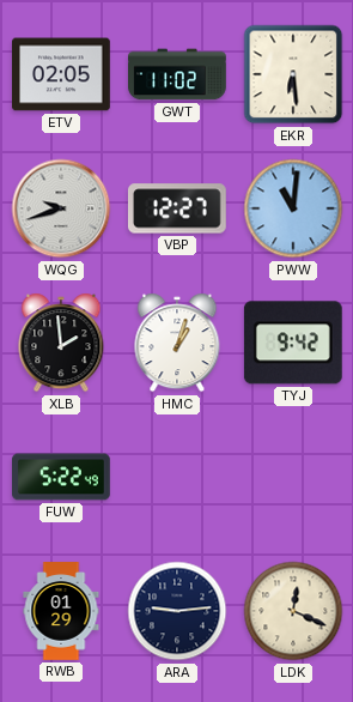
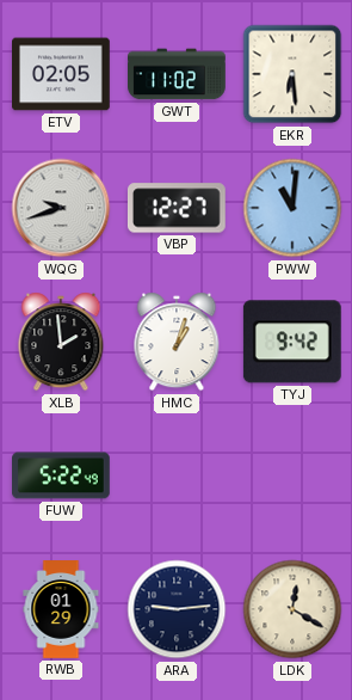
LDK: 12:19 -> 12:20
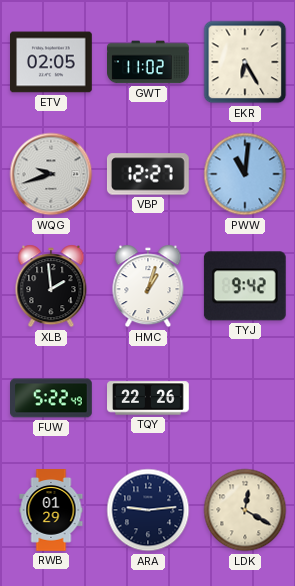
EKR: 6:29 -> 6:25
TQY: none -> 22:26
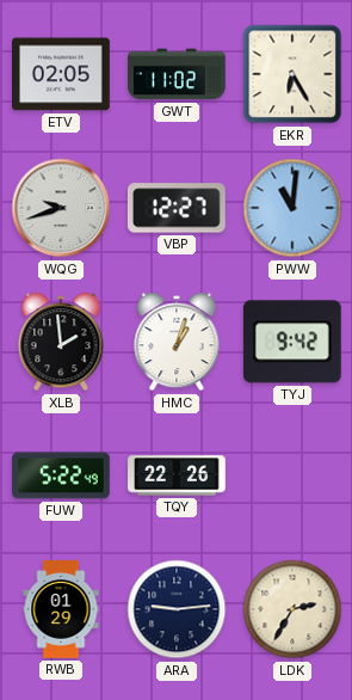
LDK: 12:20 -> 2:35
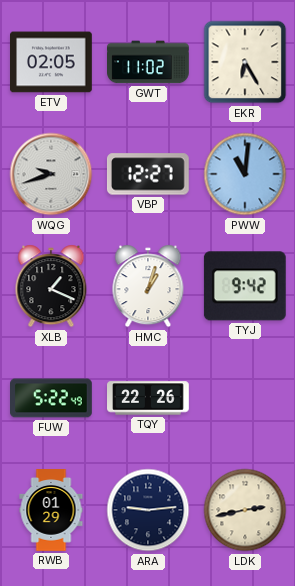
XLB: 1:59 -> 1:19
LDK: 2:35 -> 2:43
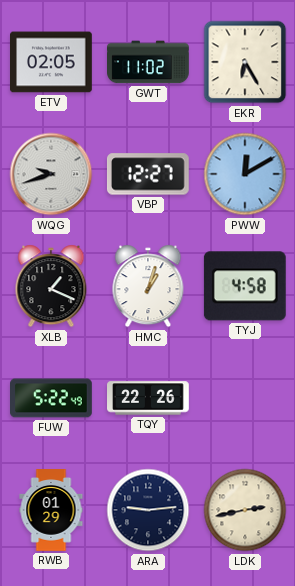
PWW: 11:01 -> 12:10
TYJ: 9:42 -> 4:58
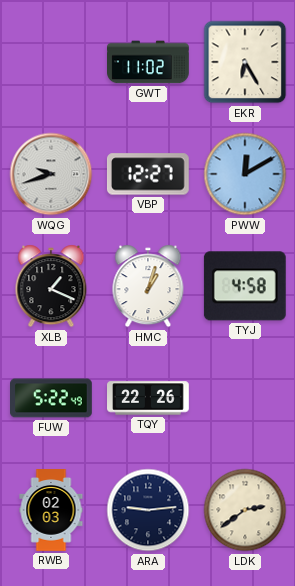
ETV: 02:05 -> none
RWB: 01:29 -> 02:03
LDK: 2:43 -> 2:39
